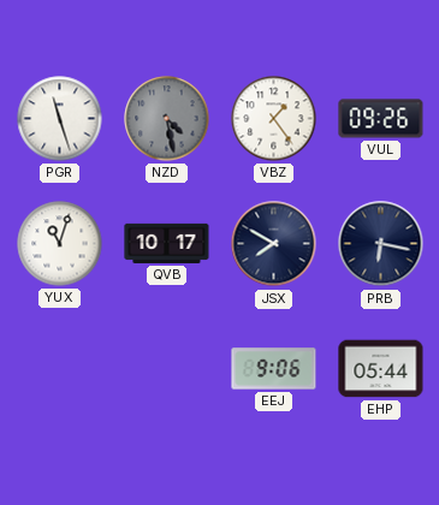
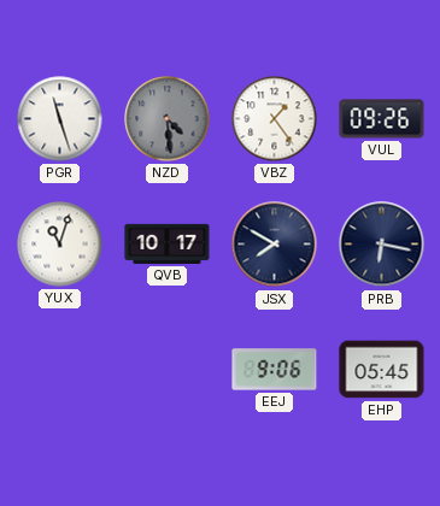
NZD: 4:28 -> 4:29
EHP: 05:44 -> 05:45
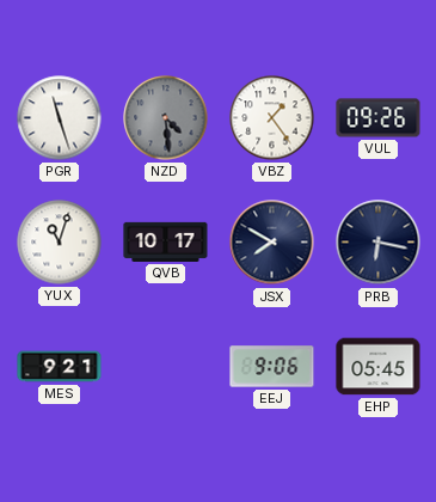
MES: none -> 9:21
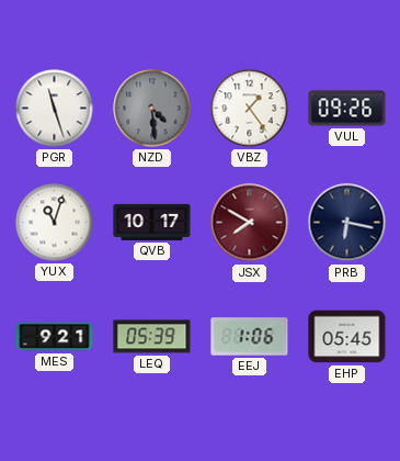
JSX dial: navy -> burgundy
LEQ: none -> 05:39
EEJ: 9:06 -> 1:06
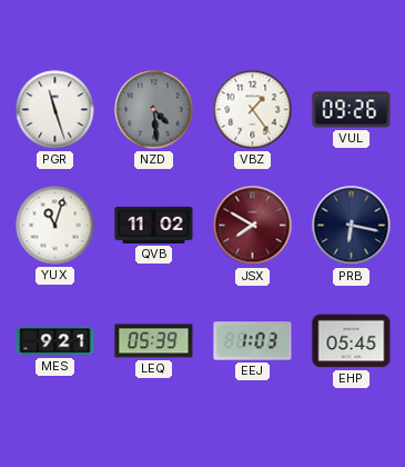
QVB: 10:17 -> 11:02
EEJ: 1:06 -> 1:03
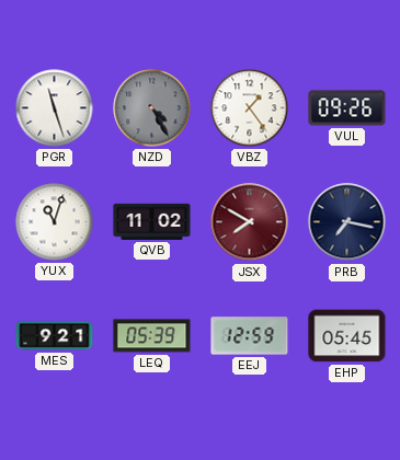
NZD: 4:29 -> 4:25
PRB: 6:17 -> 7:17
EEJ: 1:03 -> 12:59
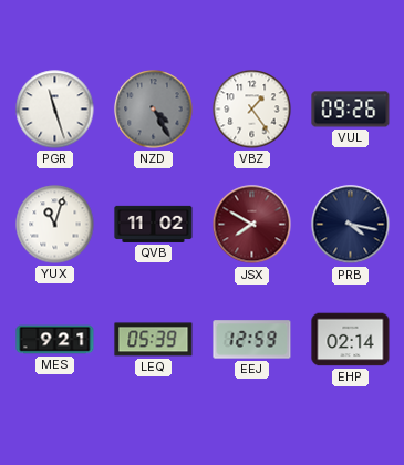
PRB: 7:17 -> 4:17
EHP: 05:45 -> 02:14
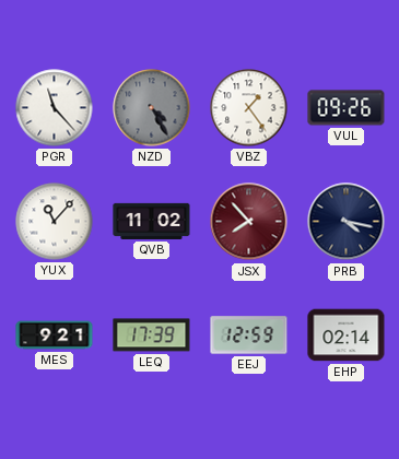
PGR: 11:27 -> 11:23
YUX: 11:03 -> 11:07
JSX: 7:50 -> 7:53
LEQ: 05:39 -> 17:39
